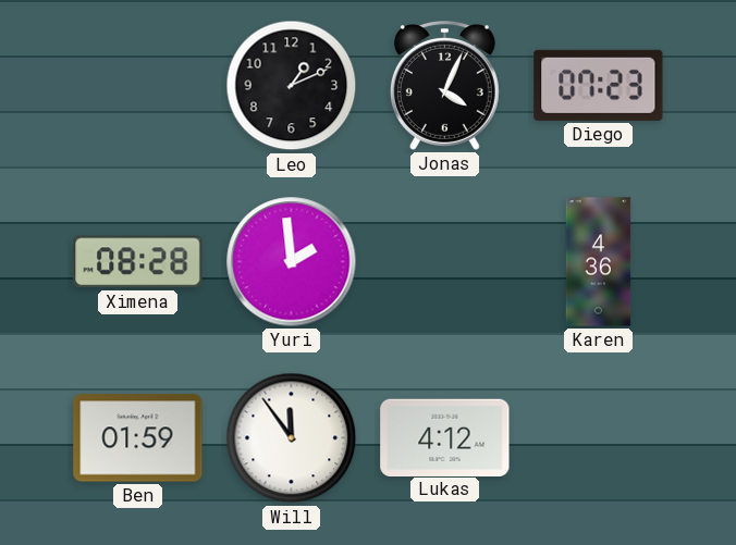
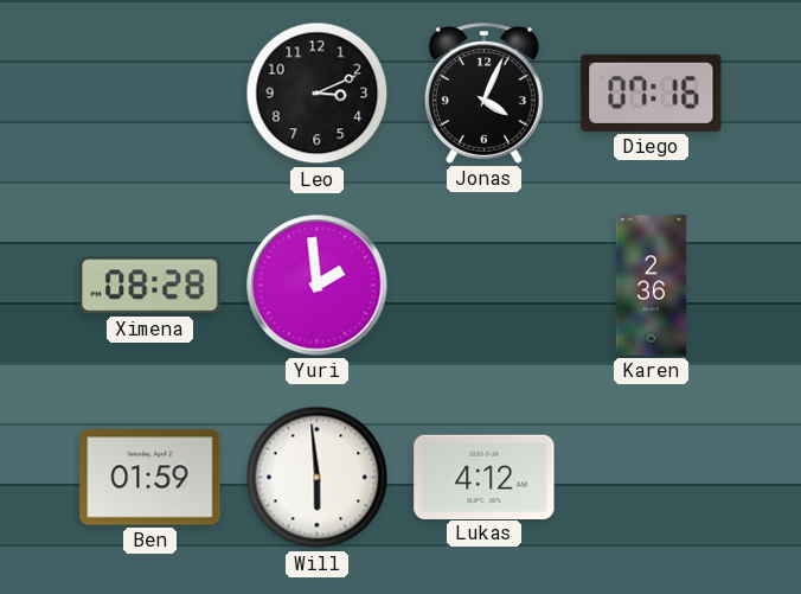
Leo: 1:11 -> 3:11
Diego: 07:23 -> 07:16
Karen: 4:36 -> 2:36
Will: 11:54 -> 5:59
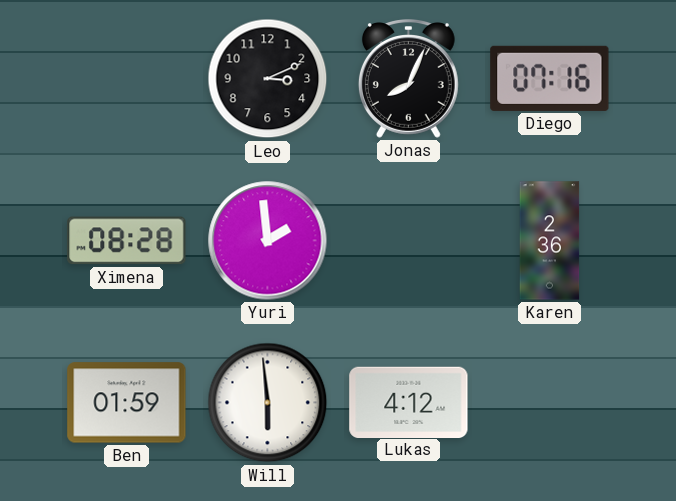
Jonas: 4:04 -> 8:04
